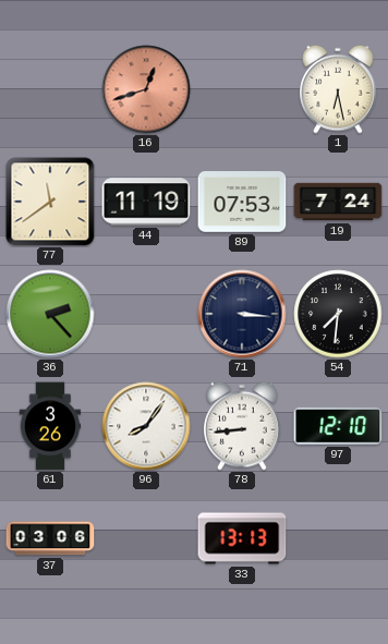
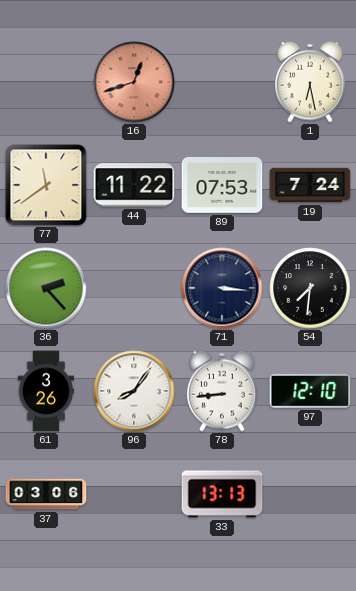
44: 11:19 -> 11:22
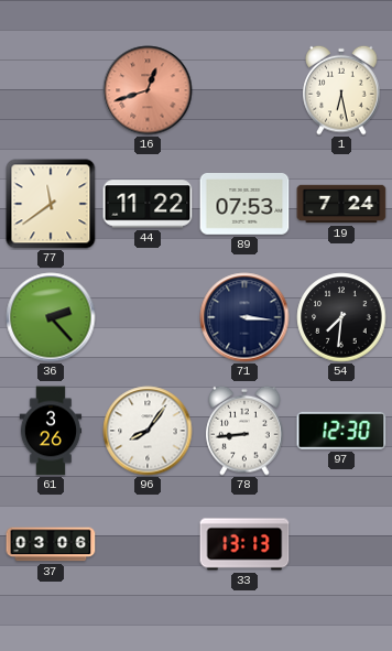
97: 12:10 -> 12:30
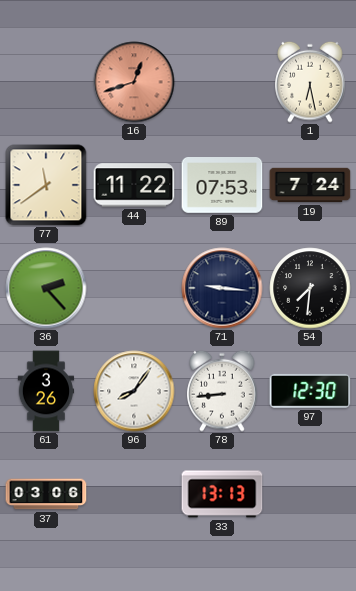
71: 3:16 -> 9:16
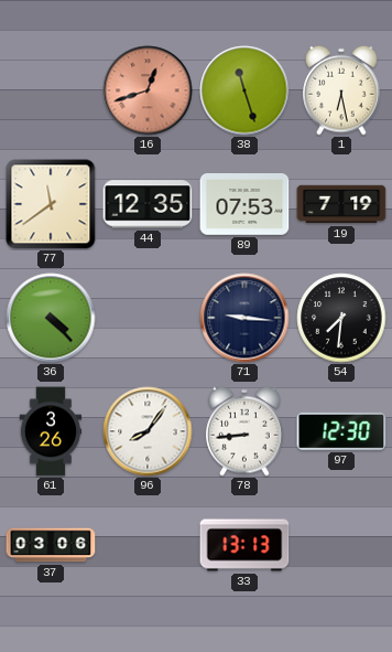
38: none -> 11:27
44: 11:22 -> 12:35
19: 7:24 -> 7:19
36: 2:23 -> 4:23
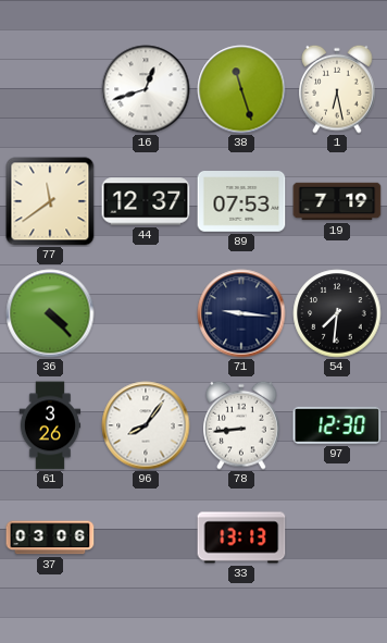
16 dial: salmon -> white
44: 12:35 -> 12:37
